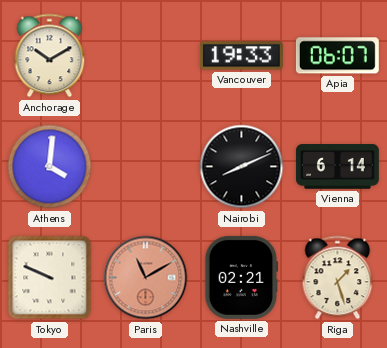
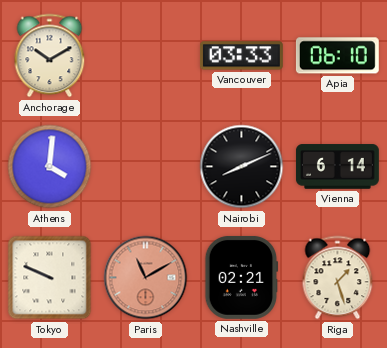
Vancouver: 19:33 -> 03:33
Apia: 06:07 -> 06:10
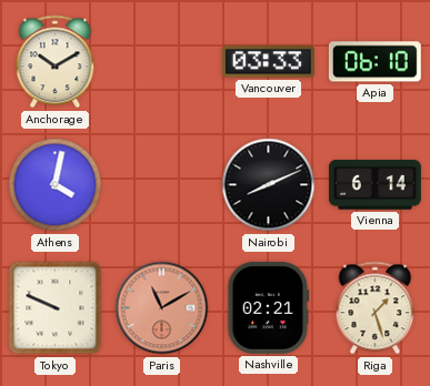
Athens: 4:01 -> 4:02
